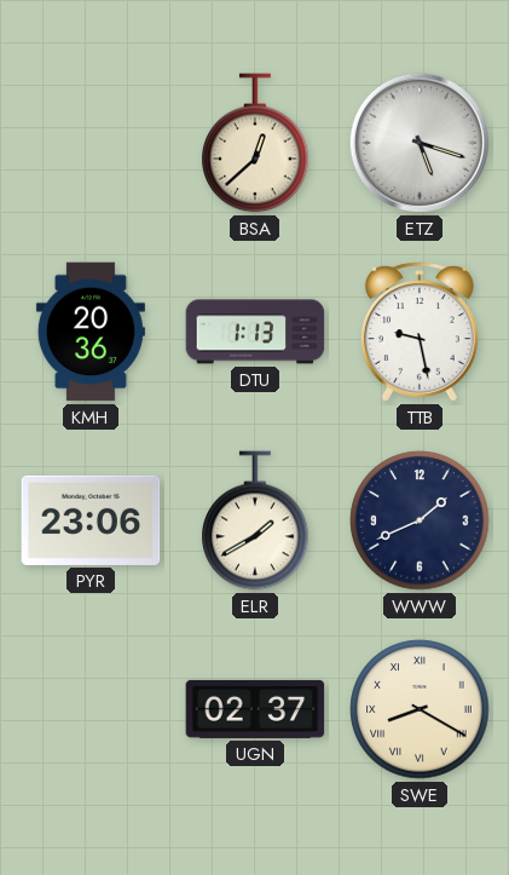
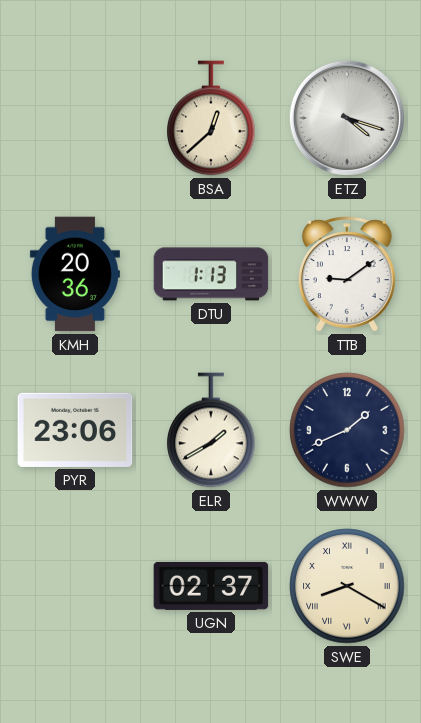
ETZ: 5:18 -> 4:18
TTB: 9:28 -> 9:09
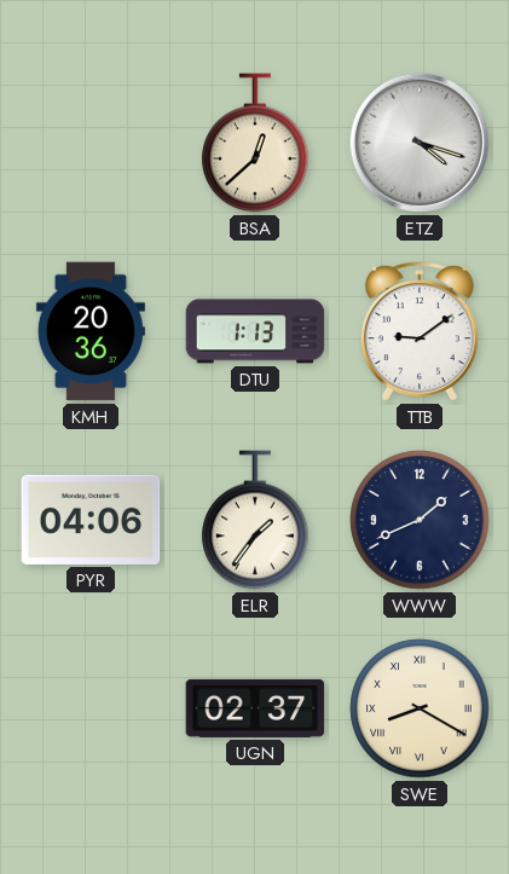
PYR: 23:06 -> 04:06
ELR: 1:40 -> 1:36
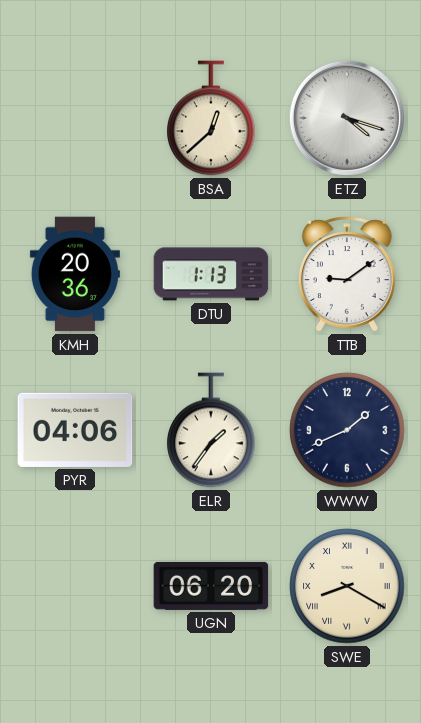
UGN: 02:37 -> 06:20
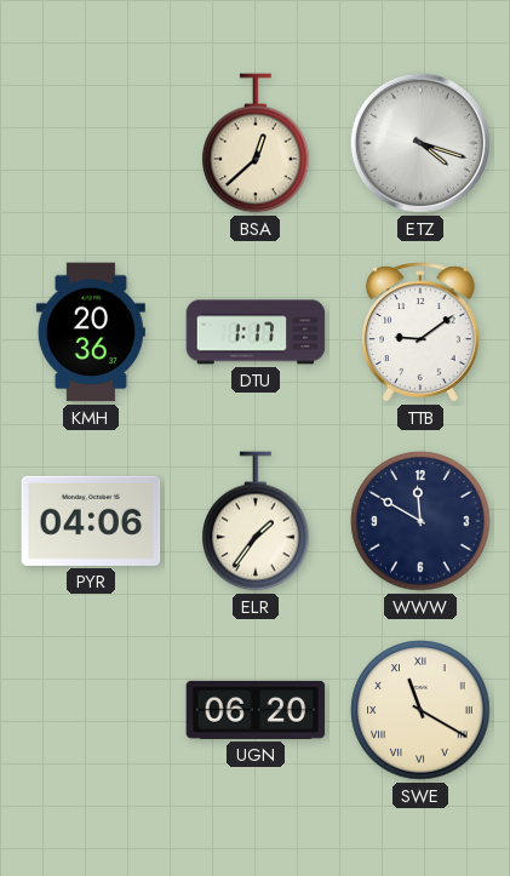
DTU: 1:13 -> 1:17
WWW: 1:41 -> 11:50
SWE: 8:20 -> 11:20
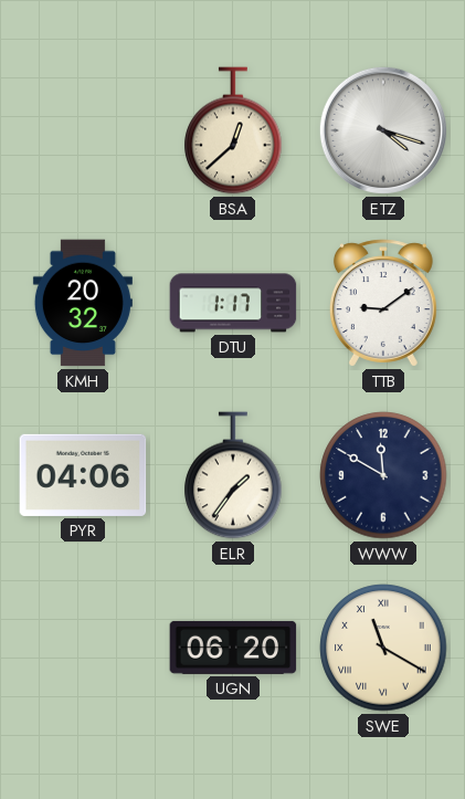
KMH: 20:36 -> 20:32
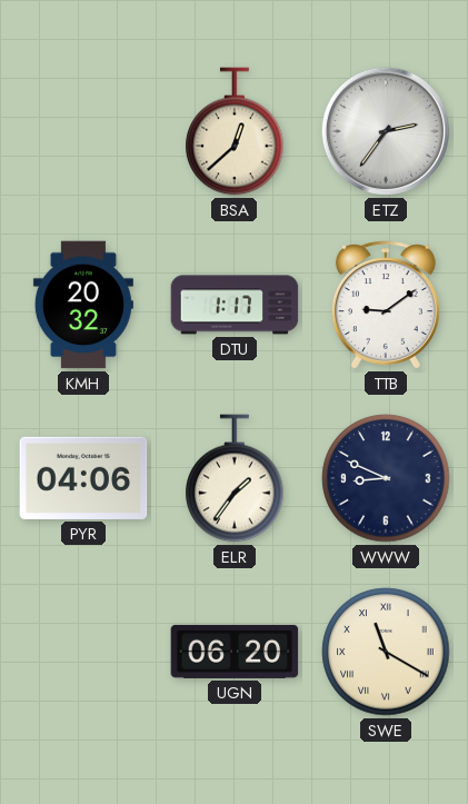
ETZ: 4:18 -> 2:36
WWW: 11:50 -> 8:49
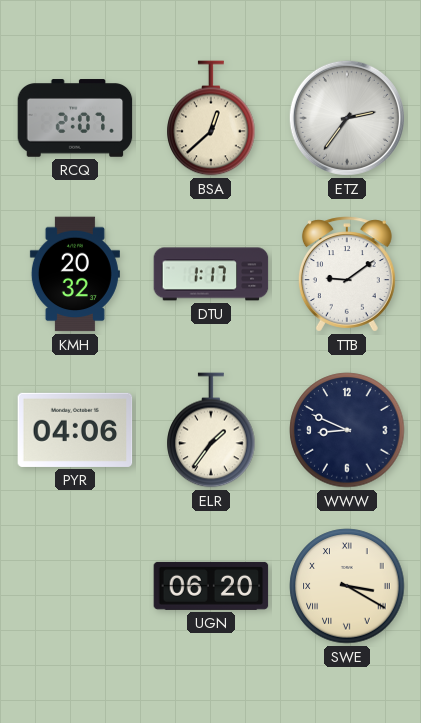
RCQ: none -> 2:07
SWE: 11:20 -> 3:20
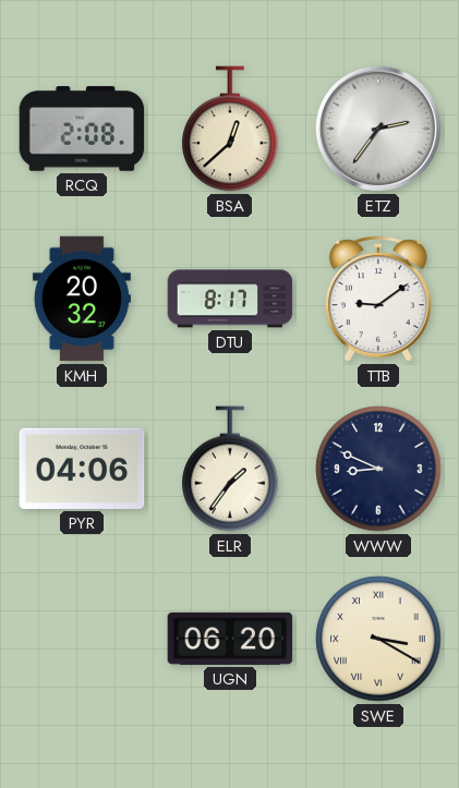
RCQ: 2:07 -> 2:08
DTU: 1:17 -> 8:17
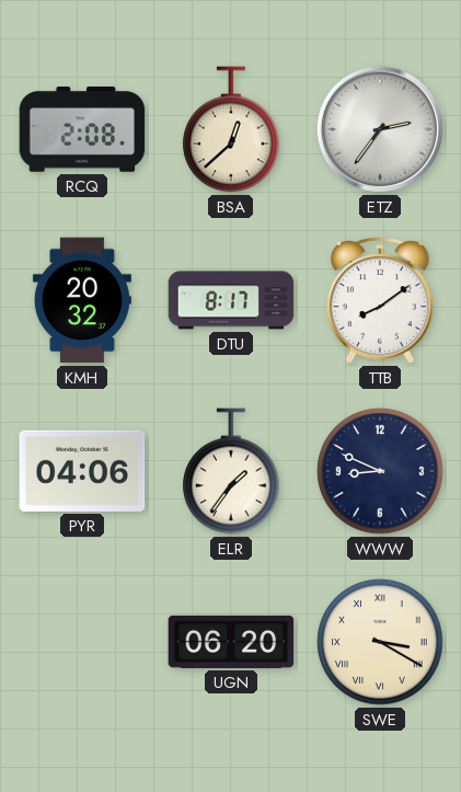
TTB: 9:09 -> 8:09
